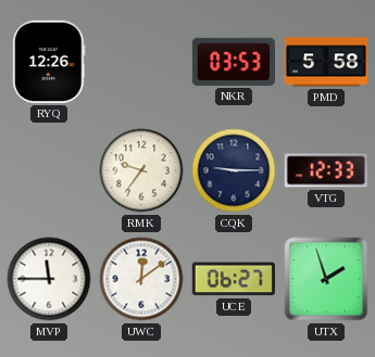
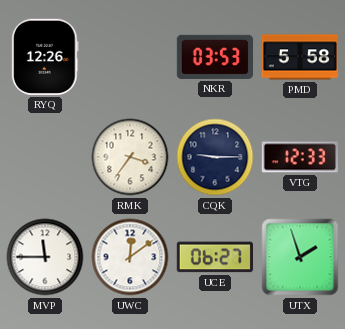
RMK: 9:36 -> 3:36
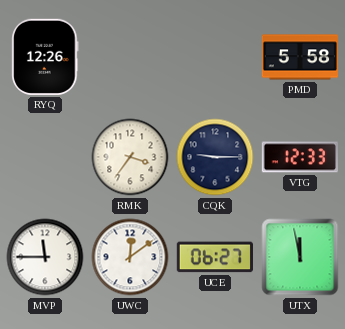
NKR: 03:53 -> none
UTX: 1:57 -> 11:58
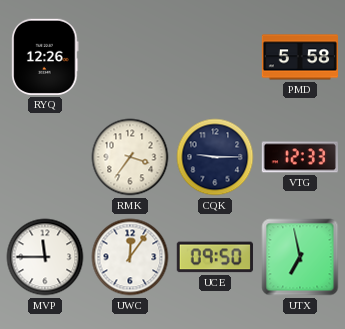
UWC: 12:09 -> 12:06
UCE: 06:27 -> 09:50
UTX: 11:58 -> 6:58
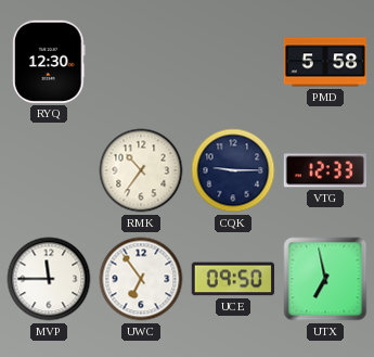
RYQ: 12:26 -> 12:30
RMK: 3:36 -> 10:36
UWC: 12:06 -> 6:54
